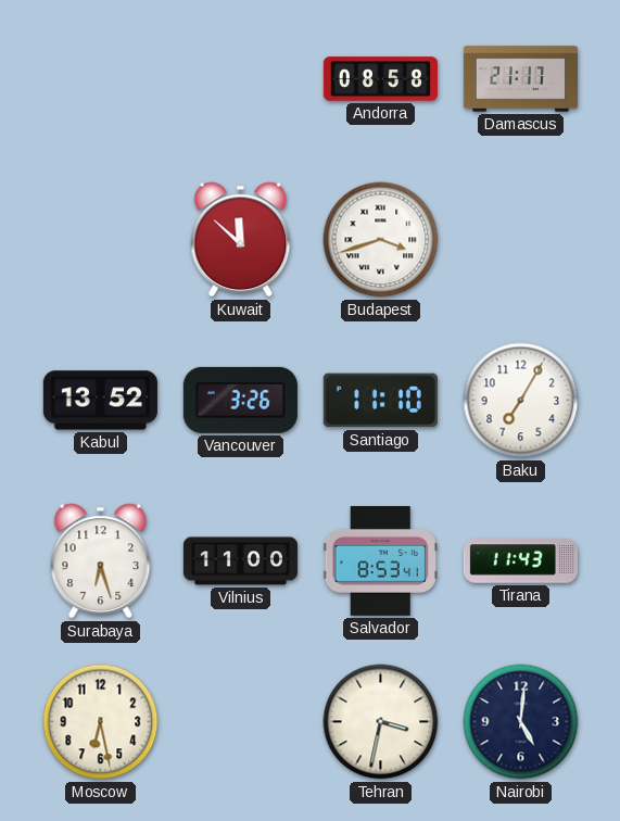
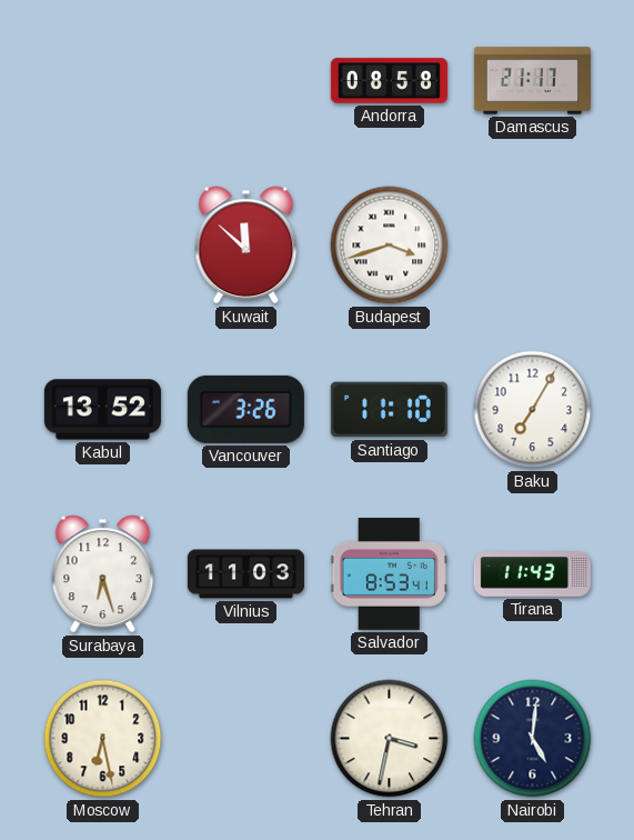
Vilnius: 11:00 -> 11:03
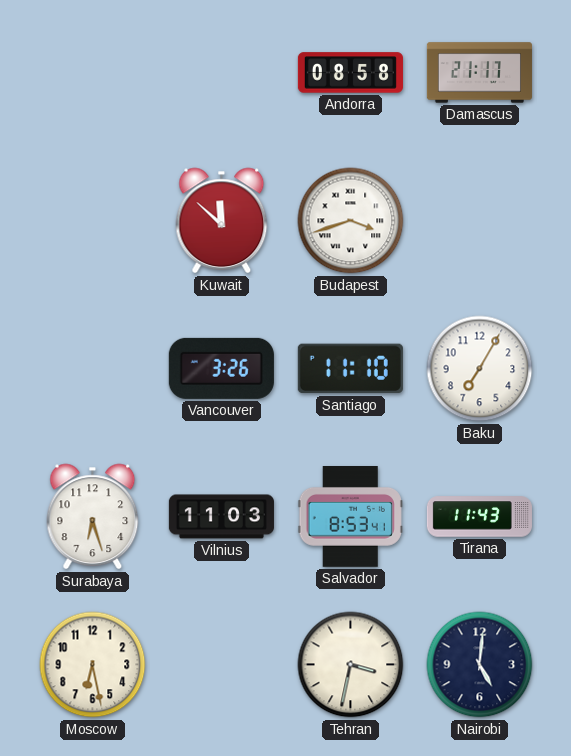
Kabul: 13:52 -> none
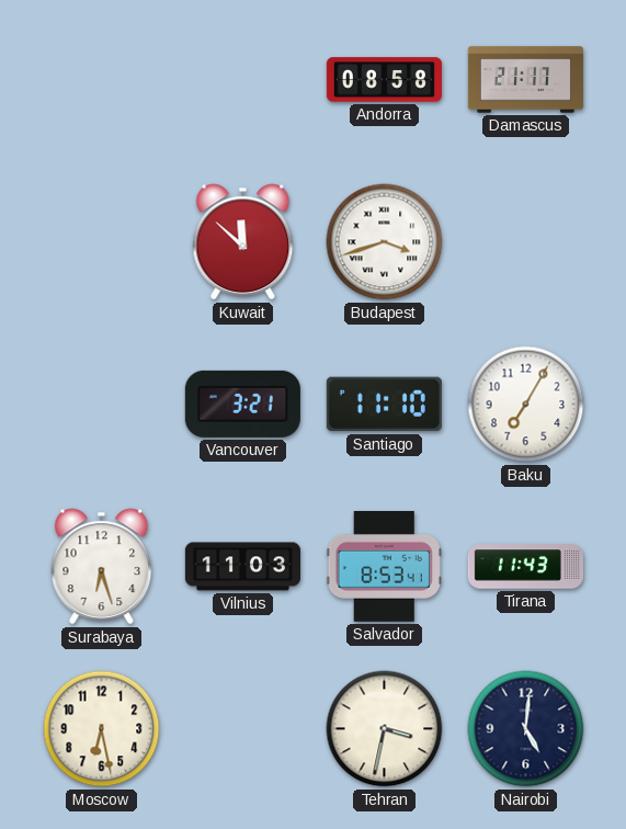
Vancouver: 3:26 -> 3:21
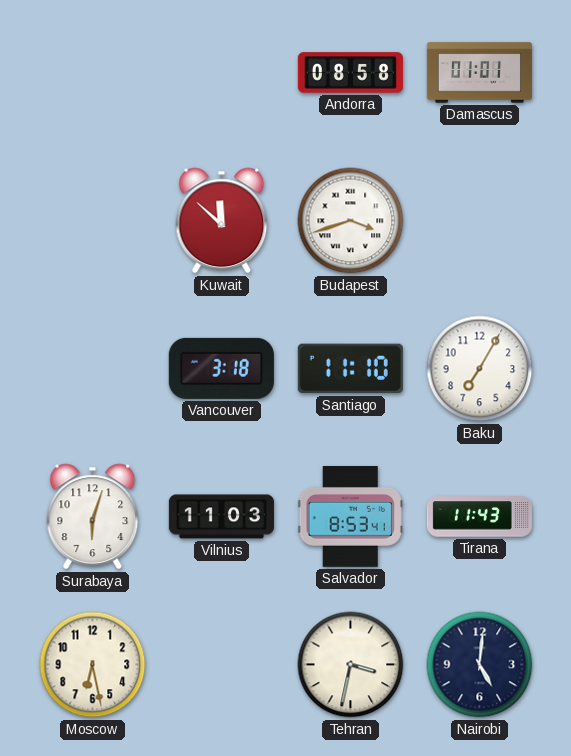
Damascus: 21:17 -> 01:01
Vancouver: 3:21 -> 3:18
Surabaya: 6:27 -> 6:03
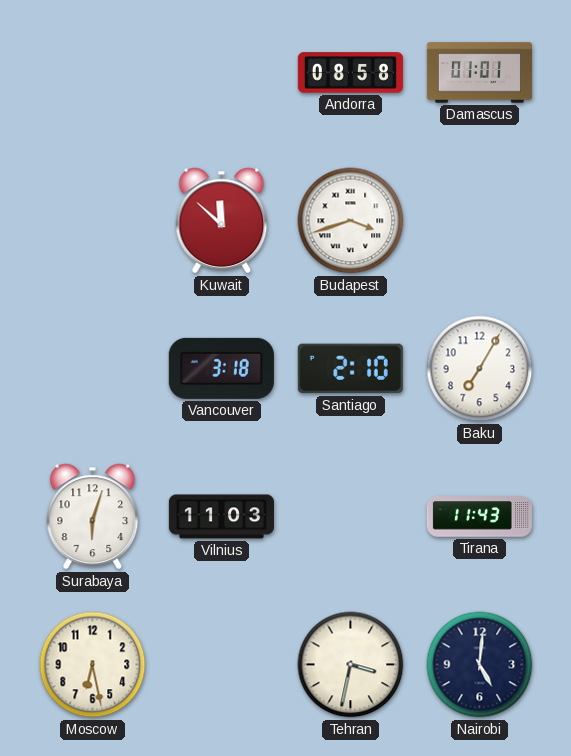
Santiago: 11:10 -> 2:10
Salvador: 8:53 -> none
